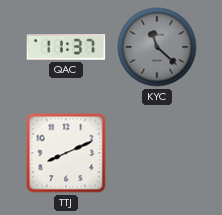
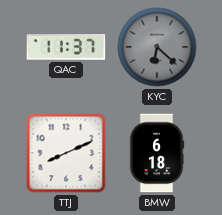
KYC: 11:22 -> 6:22
BMW: none -> 6:18
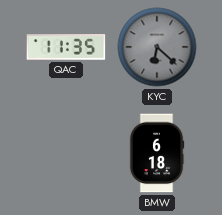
QAC: 11:37 -> 11:35
TTJ: 8:11 -> none
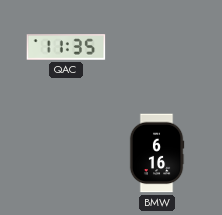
KYC: 6:22 -> none
BMW: 6:18 -> 6:16
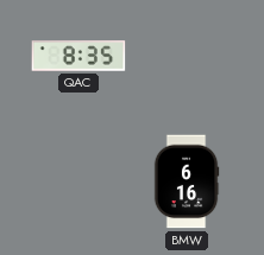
QAC: 11:35 -> 8:35
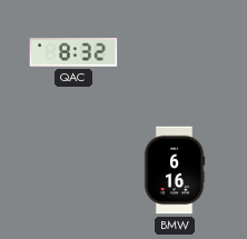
QAC: 8:35 -> 8:32
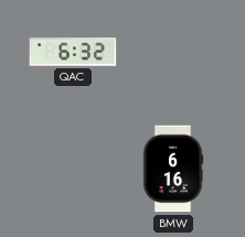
QAC: 8:32 -> 6:32
